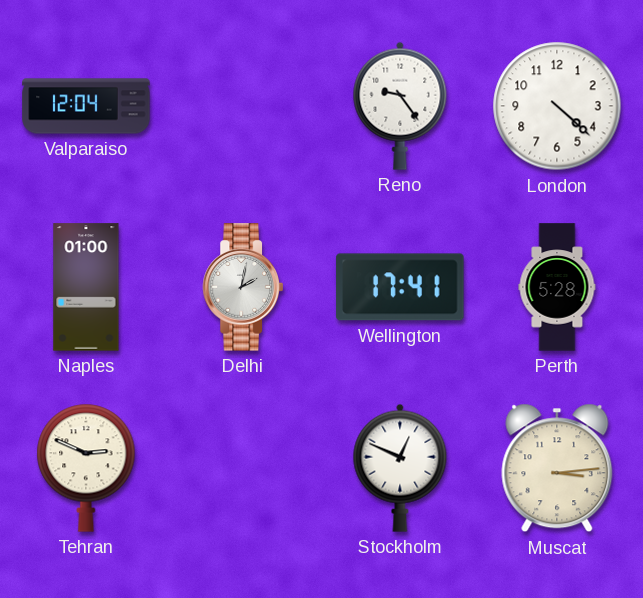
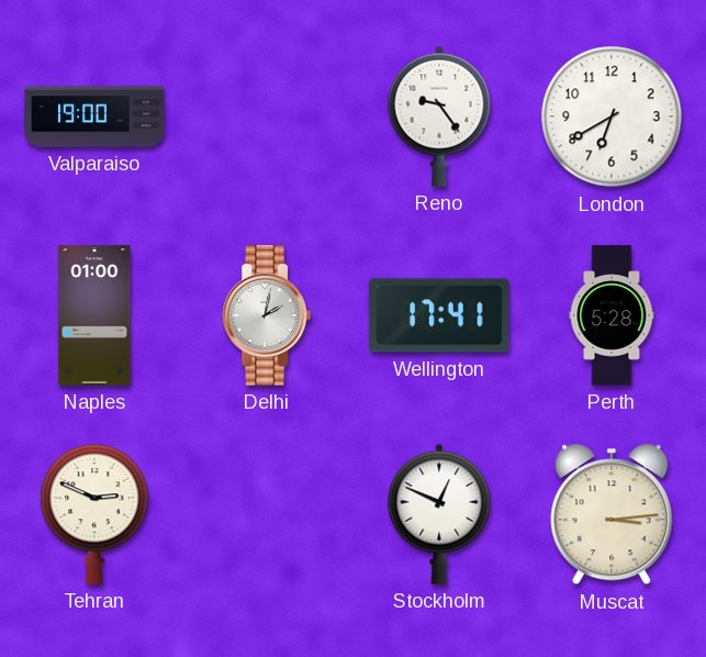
Valparaiso: 12:04 -> 19:00
London: 4:22 -> 6:40
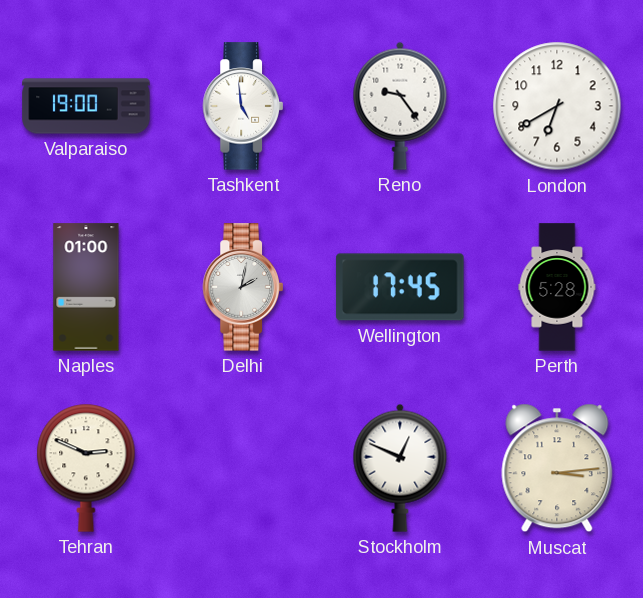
Tashkent: none -> 4:59
Wellington: 17:41 -> 17:45
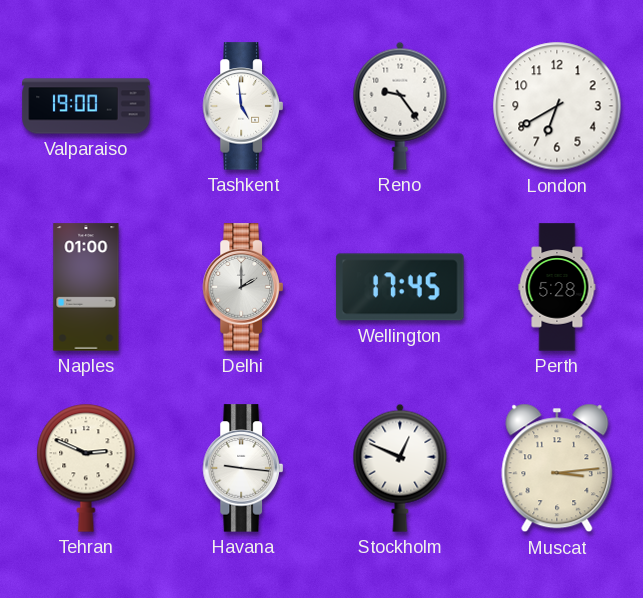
Delhi: 2:02 -> 2:00
Havana: none -> 9:16
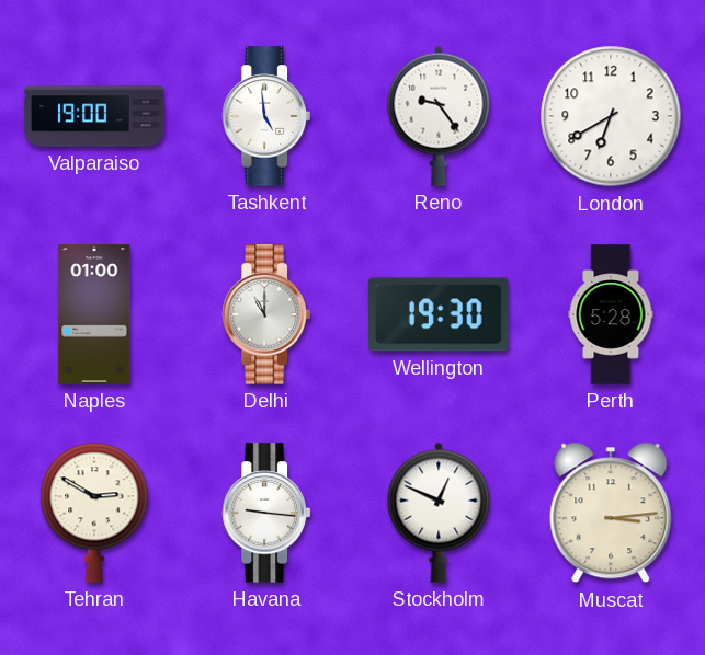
Delhi: 2:00 -> 11:00
Wellington: 17:45 -> 19:30
Tehran: 2:49 -> 2:50
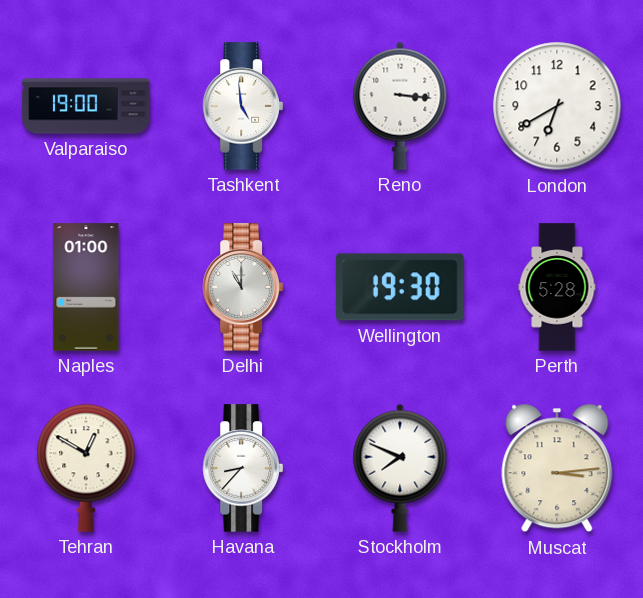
Reno: 9:24 -> 3:16
Tehran: 2:50 -> 12:50
Havana: 9:16 -> 8:37
Stockholm: 12:49 -> 7:49
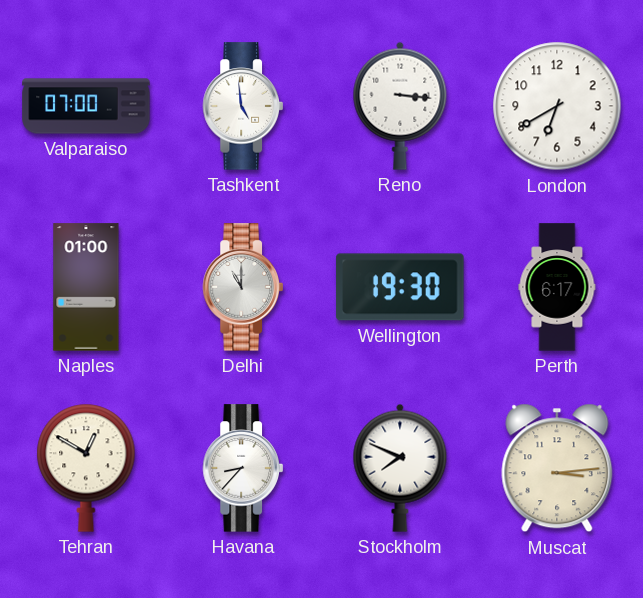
Valparaiso: 19:00 -> 07:00
Perth: 5:28 -> 6:17
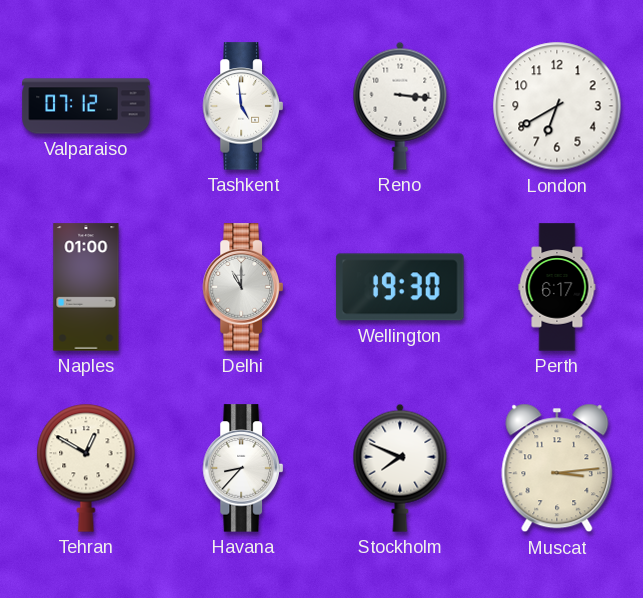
Valparaiso: 07:00 -> 07:12
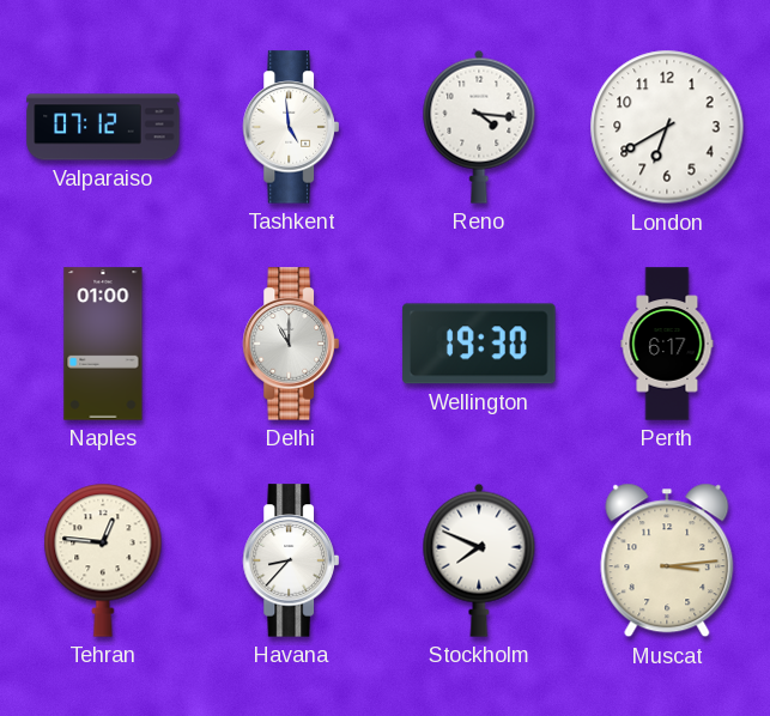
Reno: 3:16 -> 4:16
Tehran: 12:50 -> 12:46
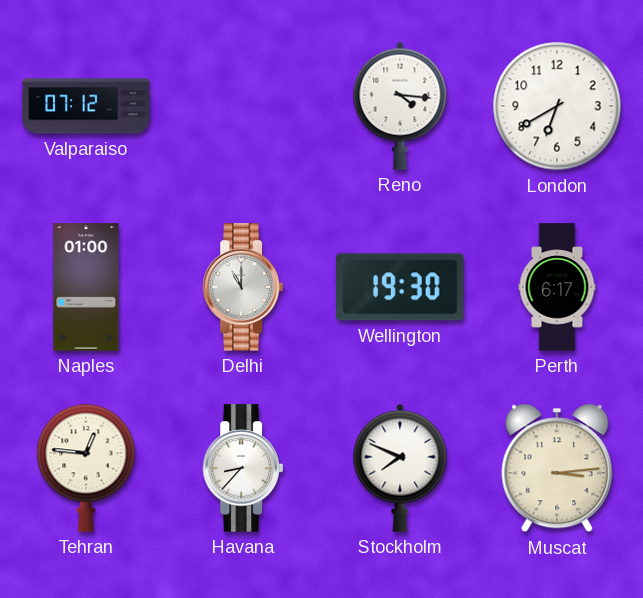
Tashkent: 4:59 -> none
